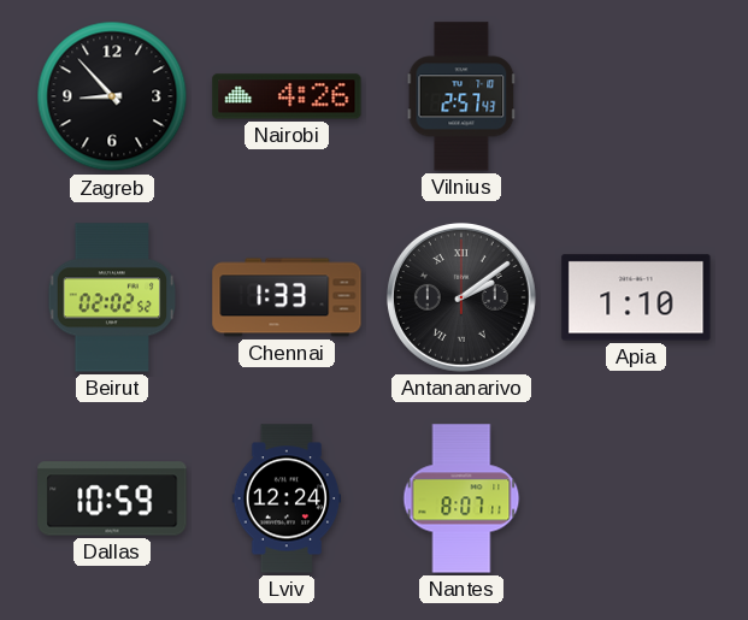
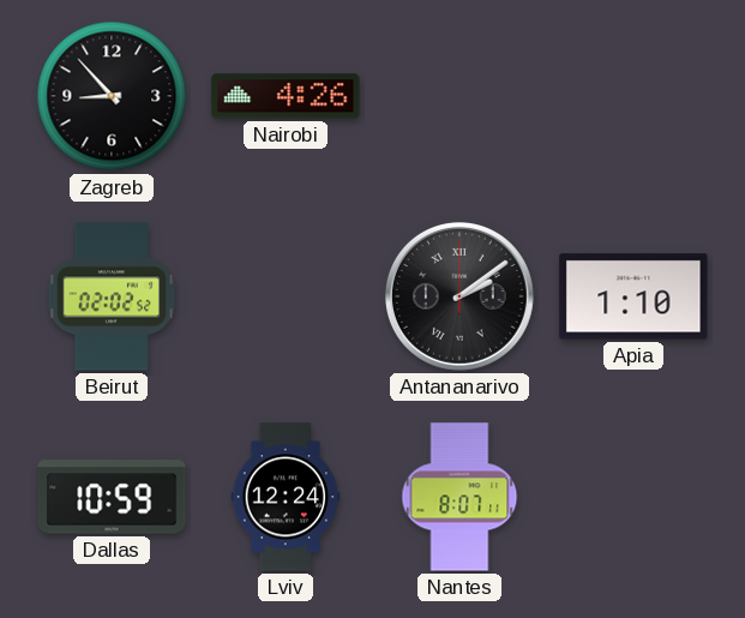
Vilnius: 2:57 -> none
Chennai: 1:33 -> none
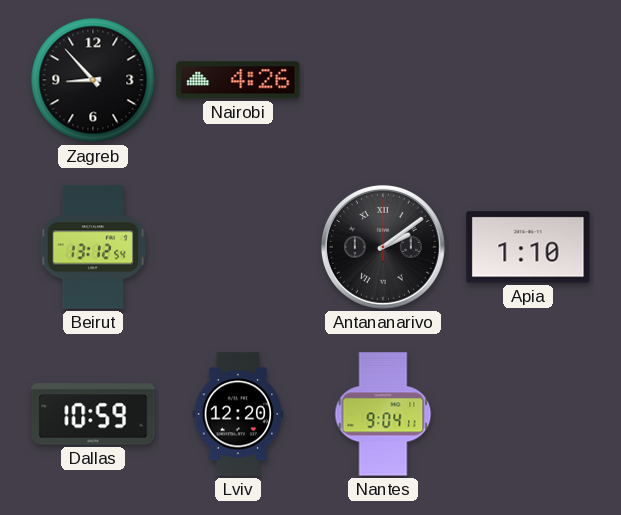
Beirut: 02:02 -> 13:12
Lviv: 12:24 -> 12:20
Nantes: 8:07 -> 9:04
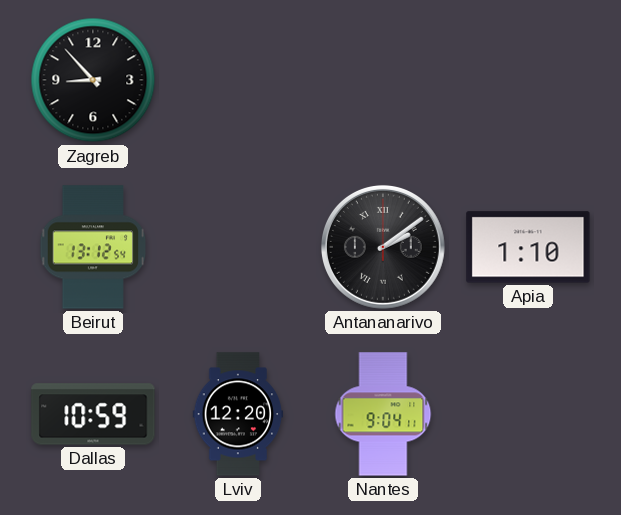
Nairobi: 4:26 -> none
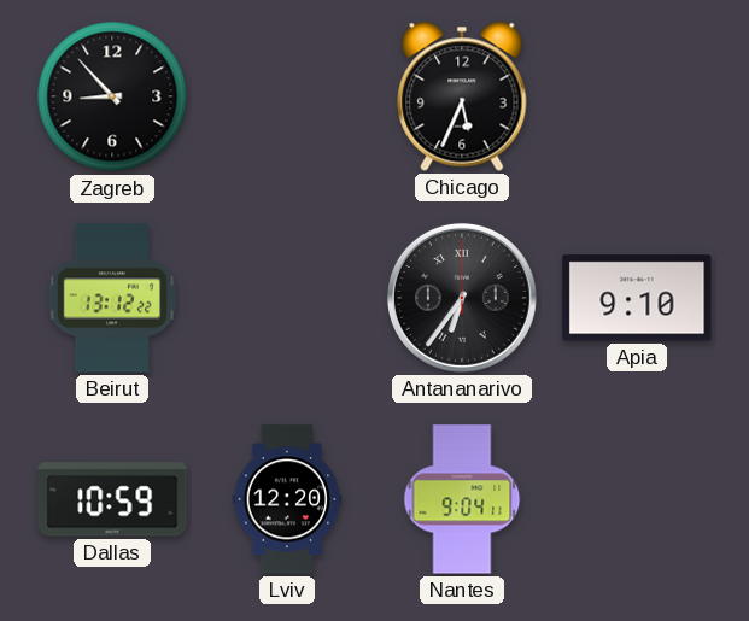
Chicago: none -> 5:34
Beirut: 13:12:54 -> 13:12:22
Antananarivo: 2:09 -> 6:36
Apia: 1:10 -> 9:10
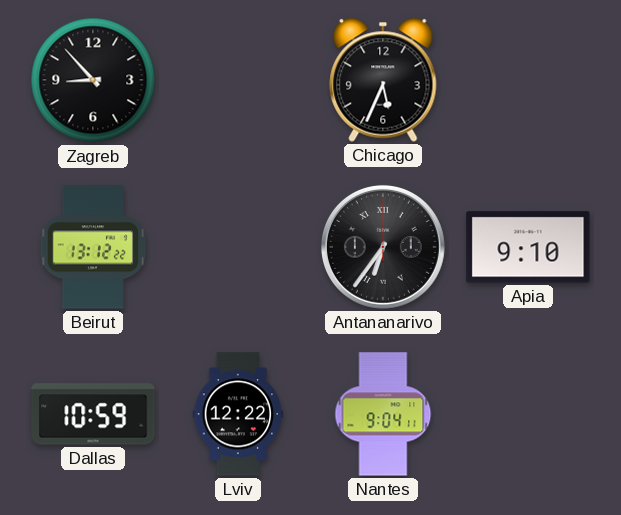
Lviv: 12:20 -> 12:22
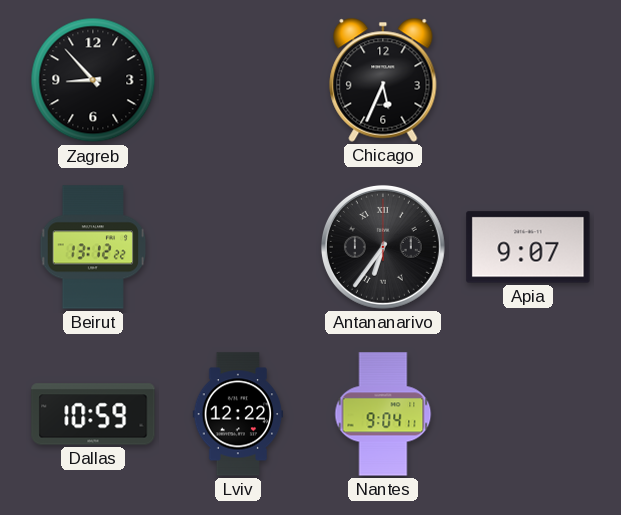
Apia: 9:10 -> 9:07
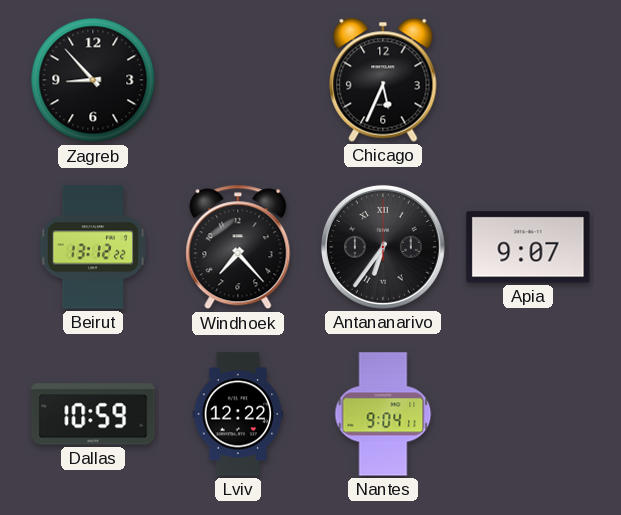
Windhoek: none -> 7:23
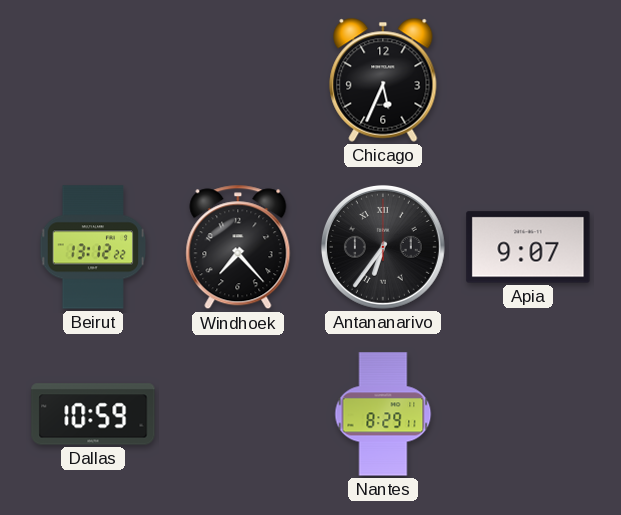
Zagreb: 8:53 -> none
Lviv: 12:22 -> none
Nantes: 9:04 -> 8:29
